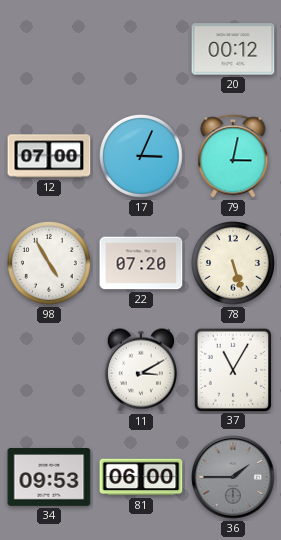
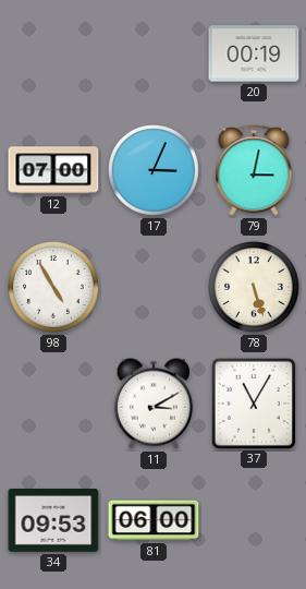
20: 00:12 -> 00:19
22: 07:20 -> none
36: 1:45 -> none
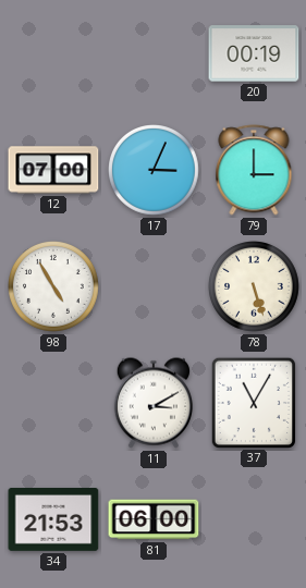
79: 3:02 -> 3:00
34: 09:53 -> 21:53
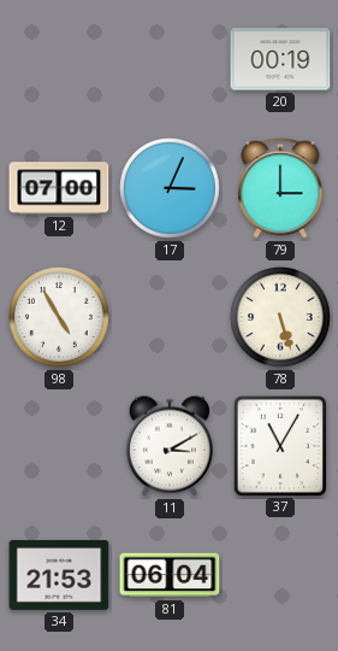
81: 06:00 -> 06:04
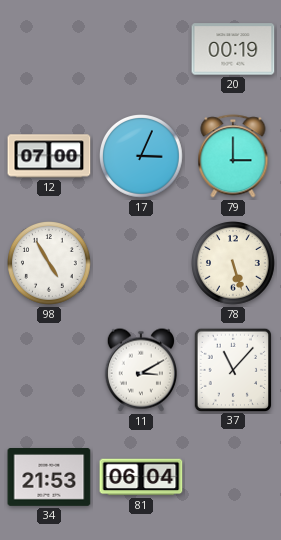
37: 11:05 -> 11:07
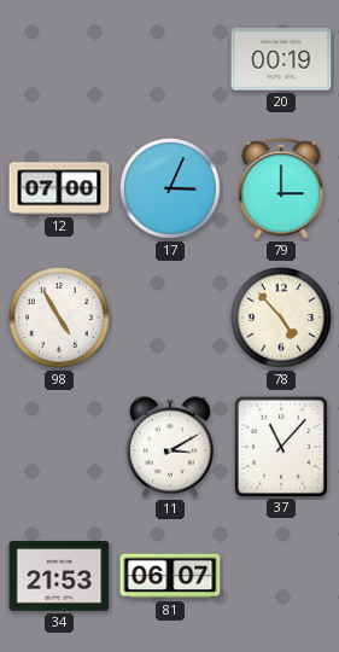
78: 5:27 -> 4:53
81: 06:04 -> 06:07
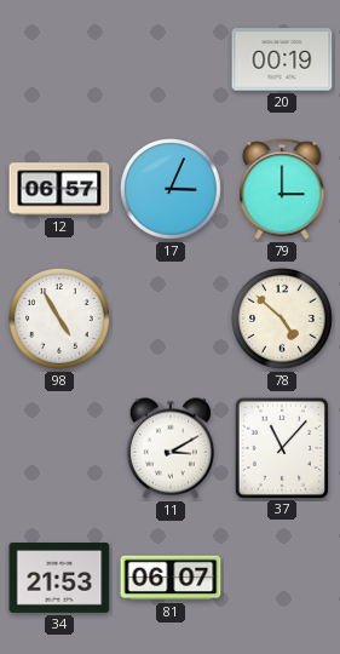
12: 07:00 -> 06:57
78: 4:53 -> 4:52
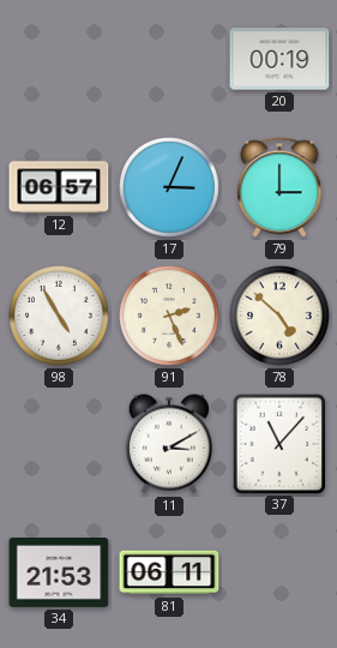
91: none -> 2:26
81: 06:07 -> 06:11
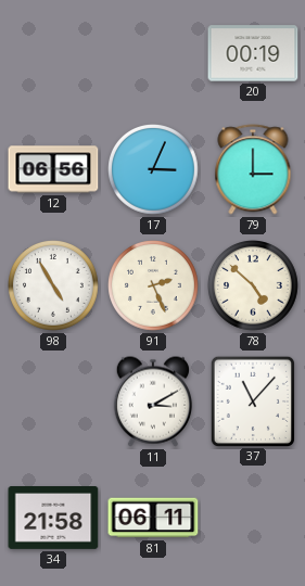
12: 06:57 -> 06:56
34: 21:53 -> 21:58
